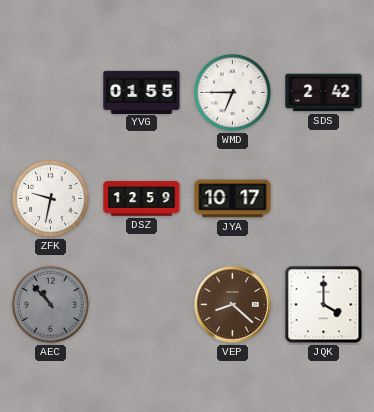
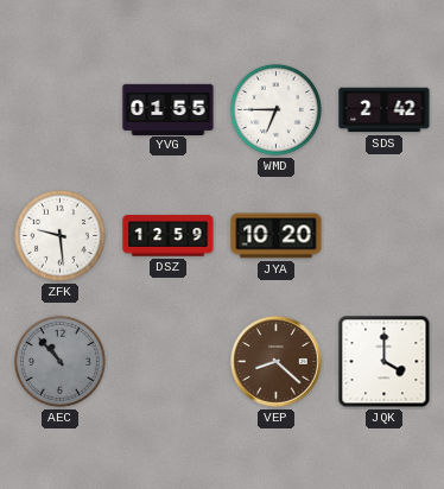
ZFK: 9:32 -> 9:29
JYA: 10:17 -> 10:20
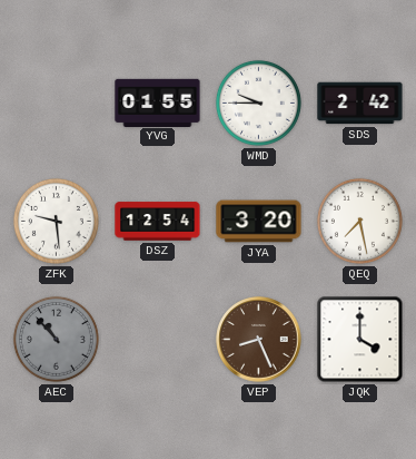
WMD: 6:45 -> 9:45
DSZ: 12:59 -> 12:54
JYA: 10:20 -> 3:20
QEQ: none -> 7:28
VEP: 8:22 -> 8:26
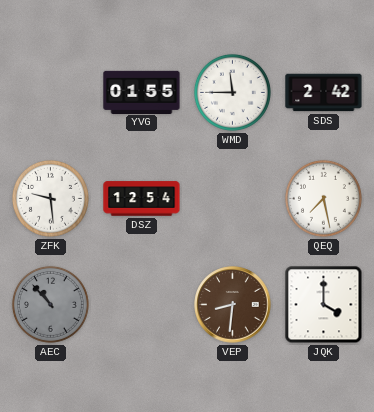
WMD: 9:45 -> 11:45
JYA: 3:20 -> none
VEP: 8:26 -> 8:31
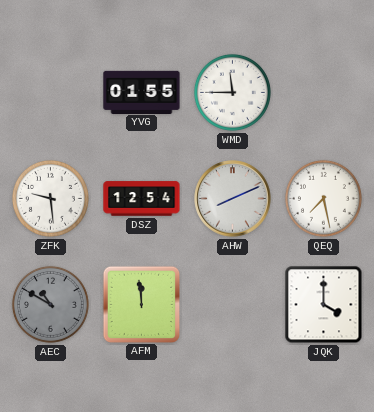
SDS: 2:42 -> none
AHW: none -> 8:11
AEC: 10:53 -> 10:50
AFM: none -> 11:59
VEP: 8:31 -> none
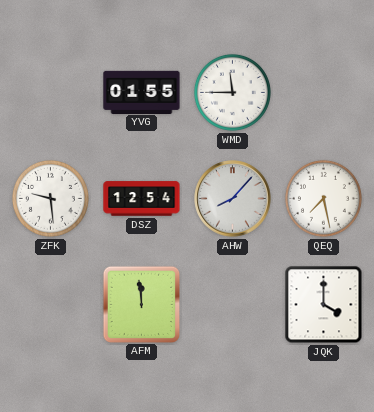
AHW: 8:11 -> 8:07
AEC: 10:50 -> none
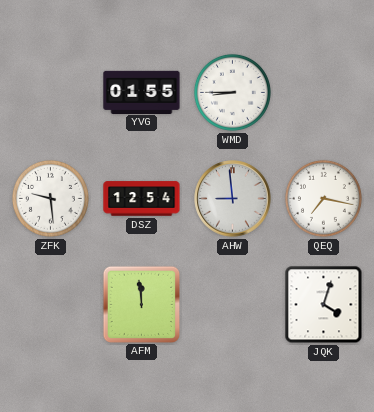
WMD: 11:45 -> 8:45
AHW: 8:07 -> 8:59
QEQ: 7:28 -> 7:17
JQK: 4:00 -> 4:03
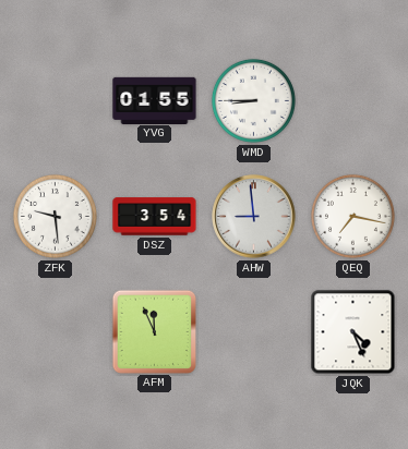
DSZ: 12:54 -> 3:54
AFM: 11:59 -> 11:56
JQK: 4:03 -> 4:26
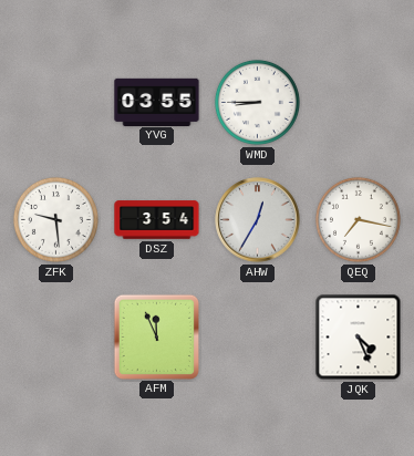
YVG: 01:55 -> 03:55
AHW: 8:59 -> 12:35
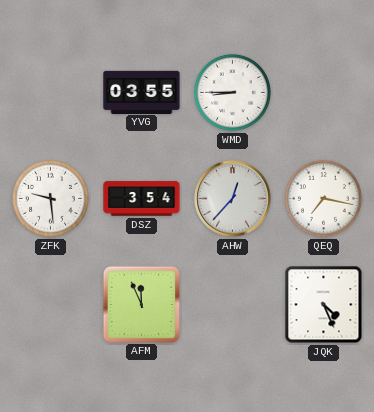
AHW: 12:35 -> 12:37
